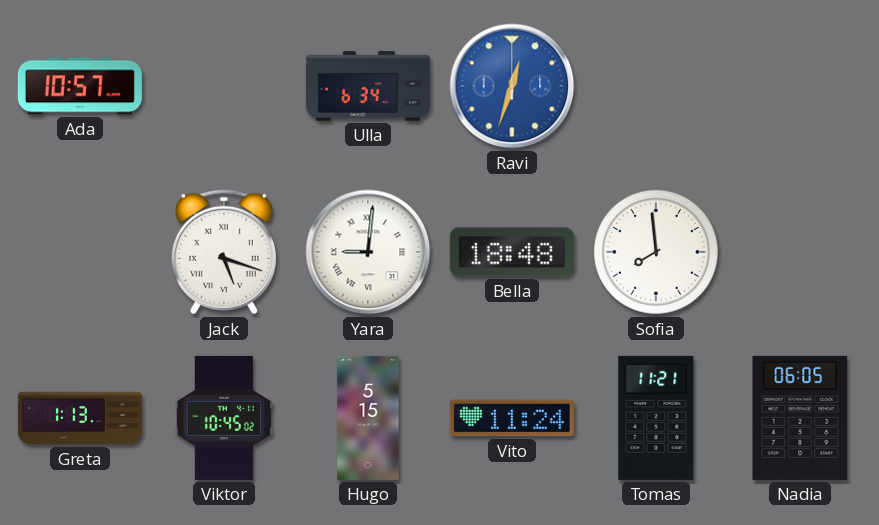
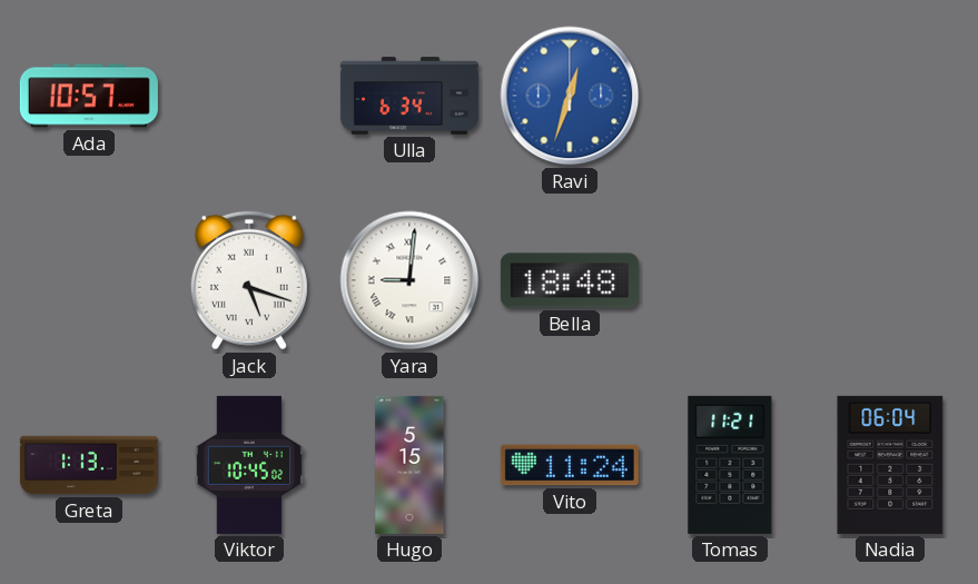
Sofia: 7:59 -> none
Nadia: 06:05 -> 06:04
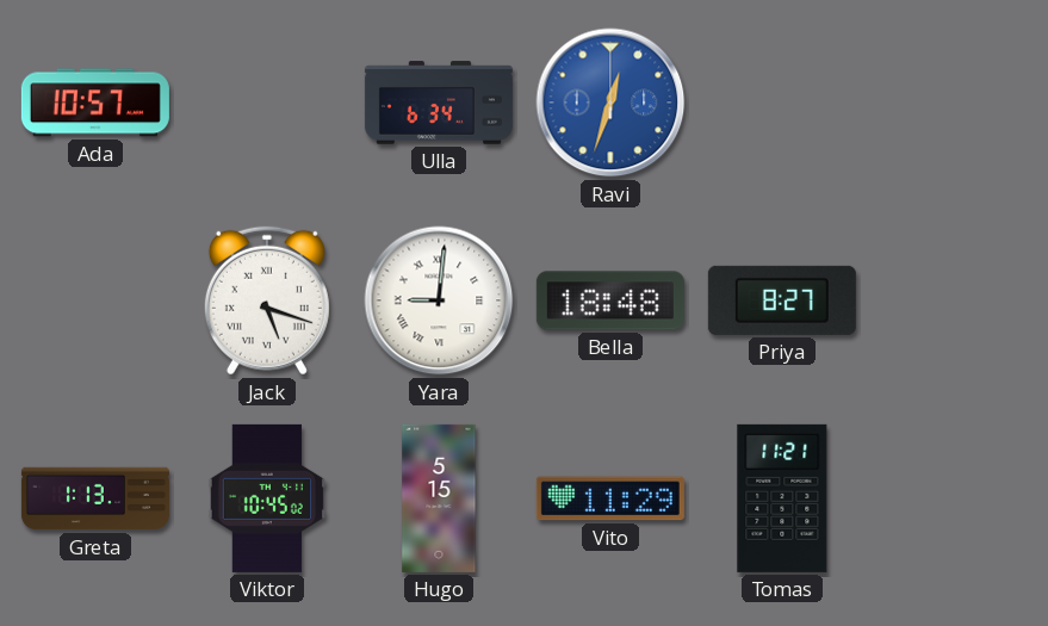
Priya: none -> 8:27
Vito: 11:24 -> 11:29
Nadia: 06:04 -> none
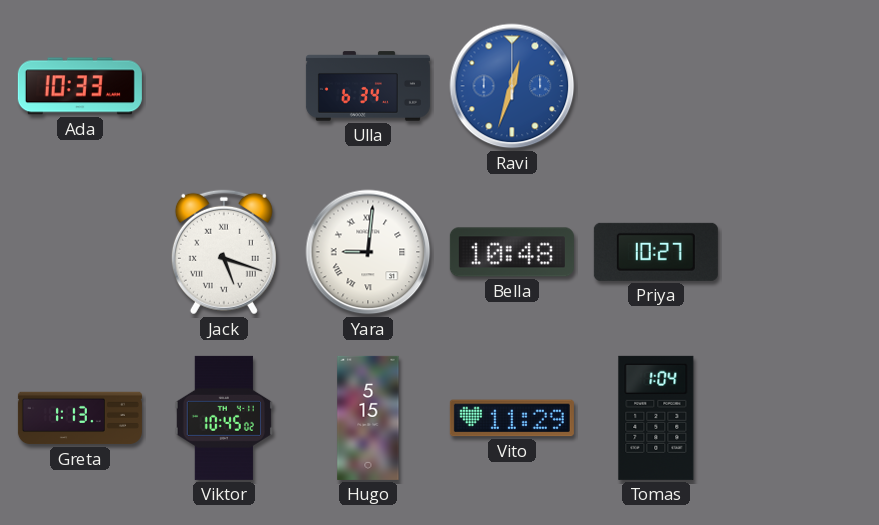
Ada: 10:57 -> 10:33
Bella: 18:48 -> 10:48
Priya: 8:27 -> 10:27
Tomas: 11:21 -> 1:04
